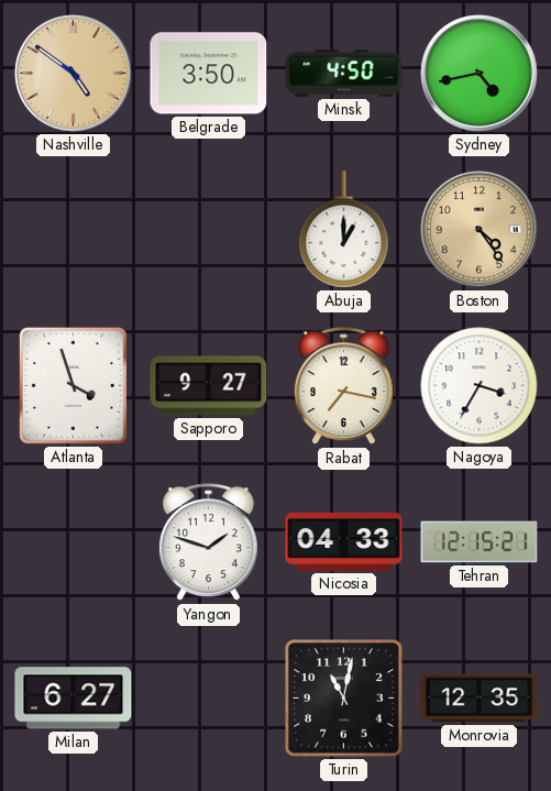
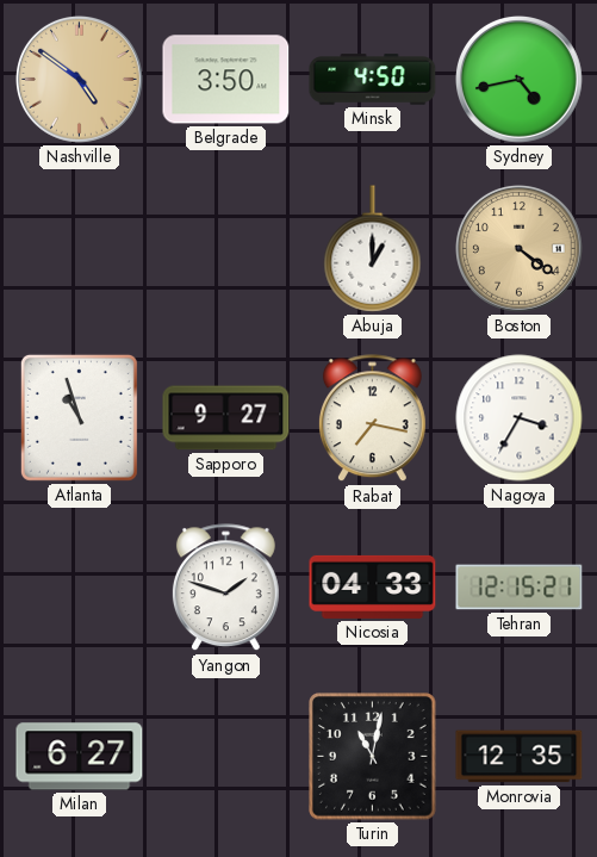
Boston: 4:24 -> 4:21
Atlanta: 3:57 -> 10:57
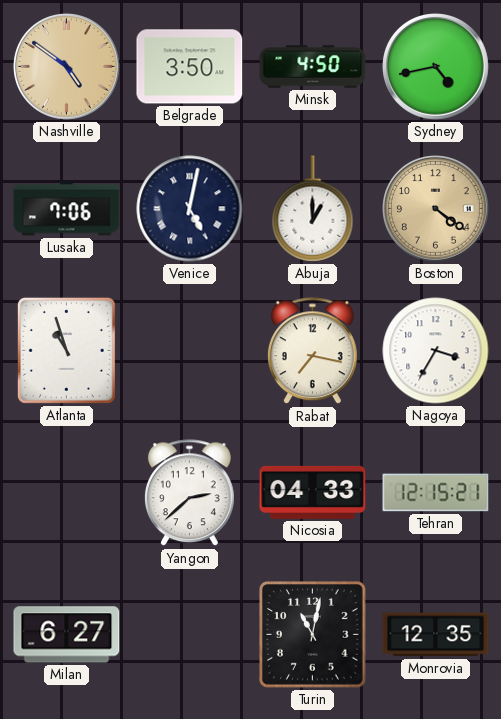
Lusaka: none -> 7:06
Venice: none -> 5:02
Sapporo: 9:27 -> none
Yangon: 1:48 -> 2:38
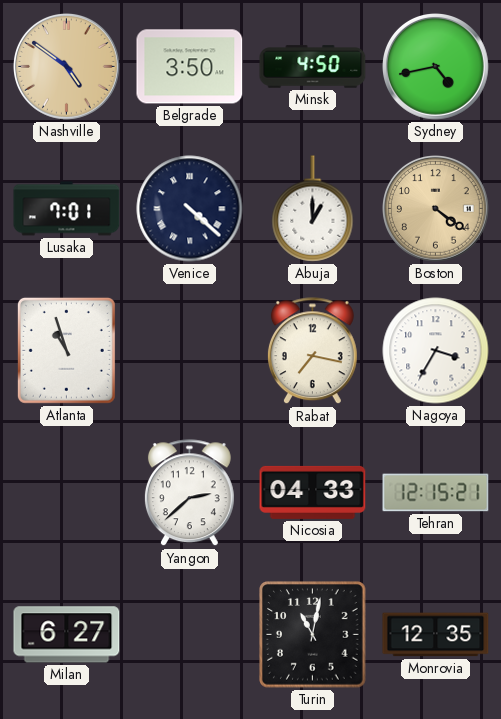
Lusaka: 7:06 -> 7:01
Venice: 5:02 -> 4:22
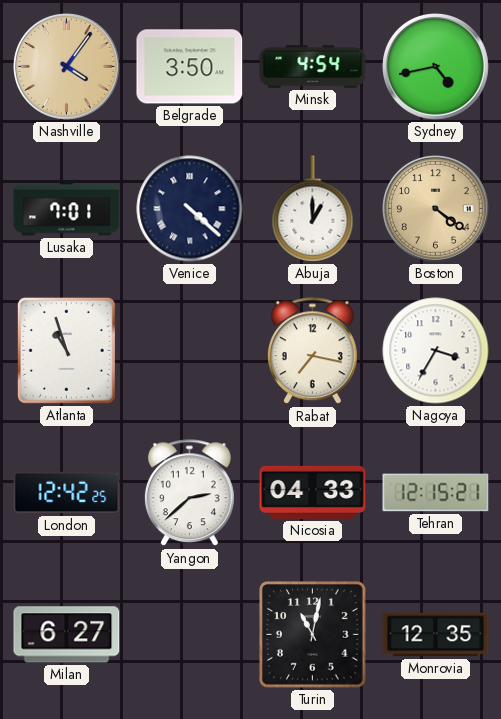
Nashville: 4:51 -> 4:06
Minsk: 4:50 -> 4:54
London: none -> 12:42
